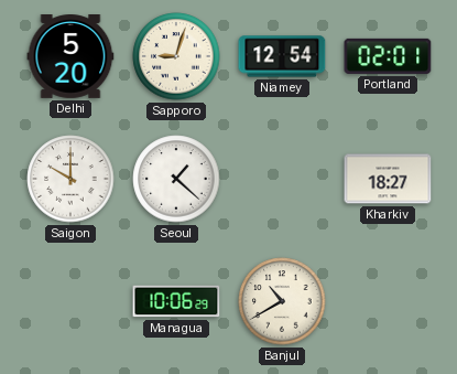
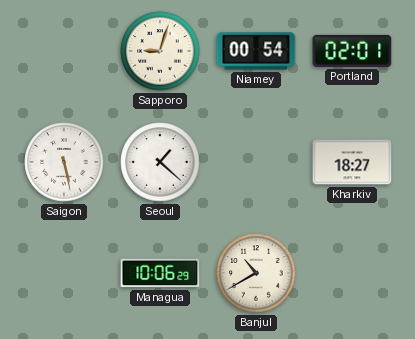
Delhi: 5:20 -> none
Niamey: 12:54 -> 00:54
Saigon: 10:00 -> 5:28
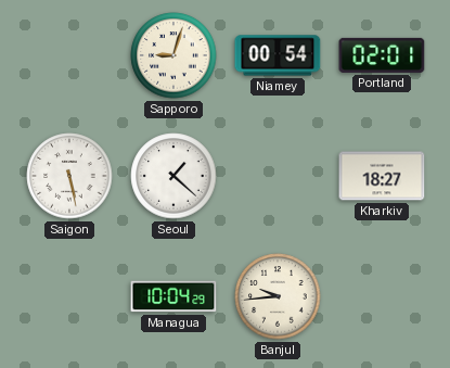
Managua: 10:06 -> 10:04
Banjul: 10:40 -> 9:44
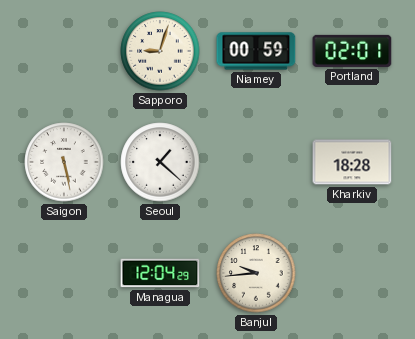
Niamey: 00:54 -> 00:59
Kharkiv: 18:27 -> 18:28
Managua: 10:04 -> 12:04
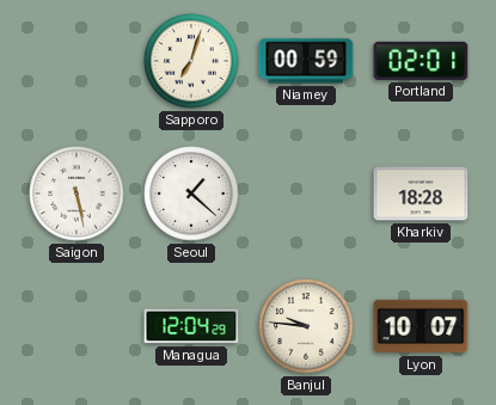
Sapporo: 9:03 -> 7:03
Banjul: 9:44 -> 9:46
Lyon: none -> 10:07
